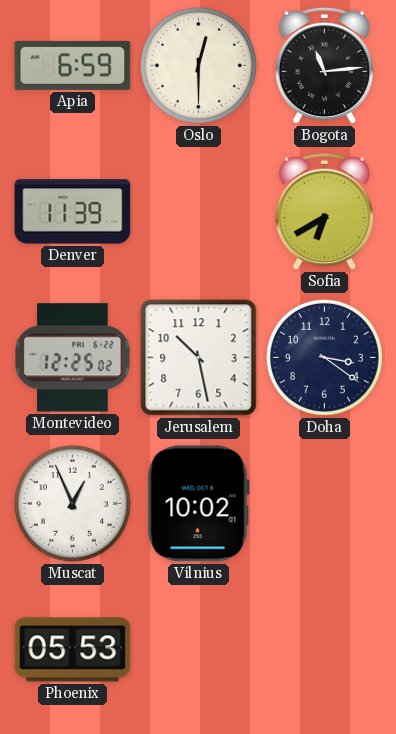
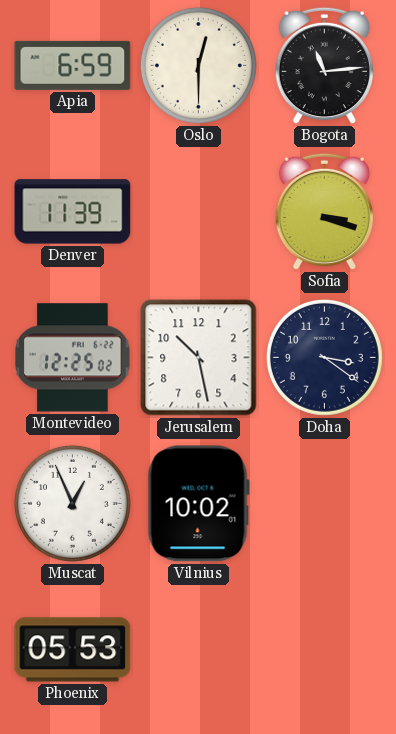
Sofia: 6:40 -> 3:18
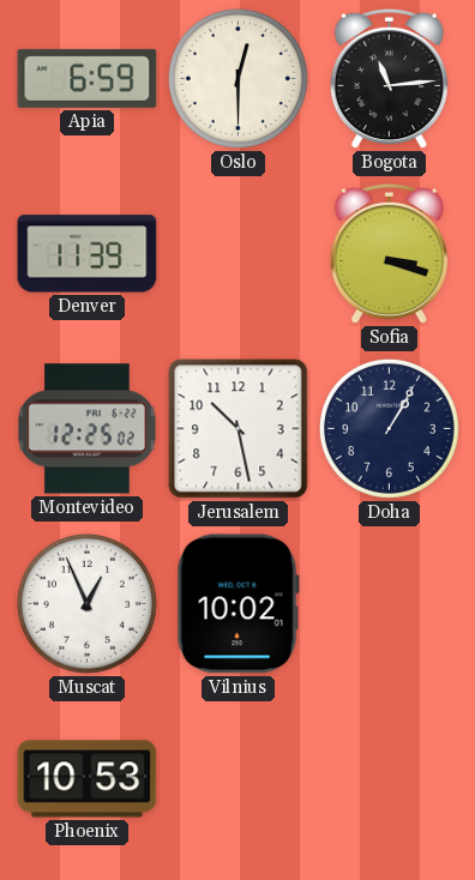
Doha: 3:21 -> 1:05
Phoenix: 05:53 -> 10:53
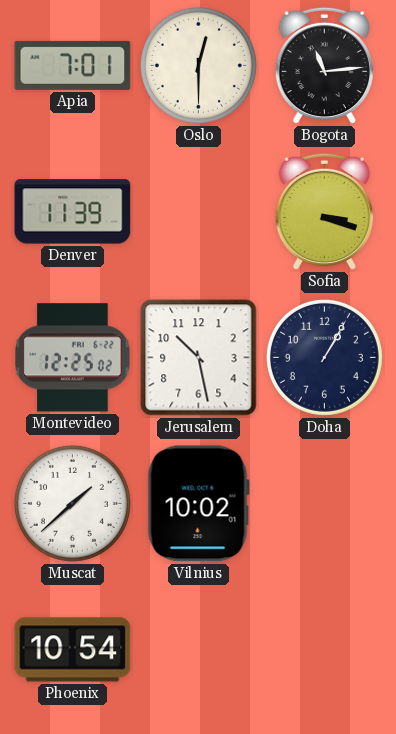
Apia: 6:59 -> 7:01
Muscat: 12:56 -> 1:38
Phoenix: 10:53 -> 10:54
